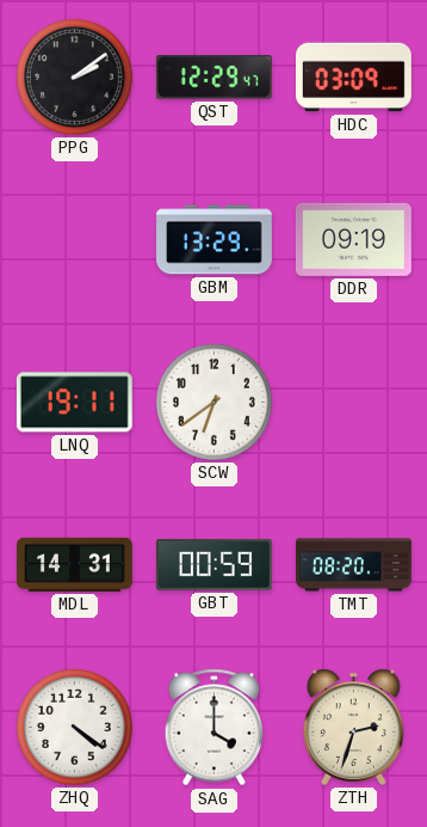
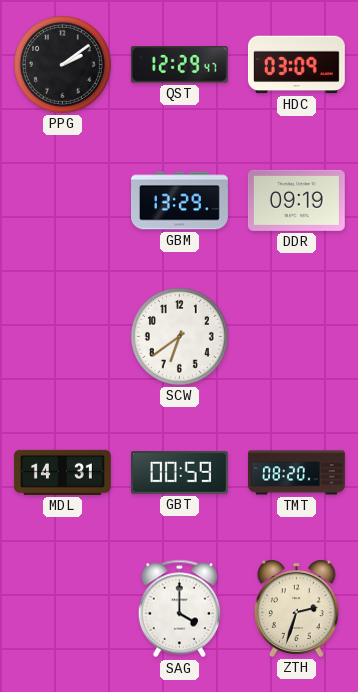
LNQ: 19:11 -> none
ZHQ: 4:21 -> none
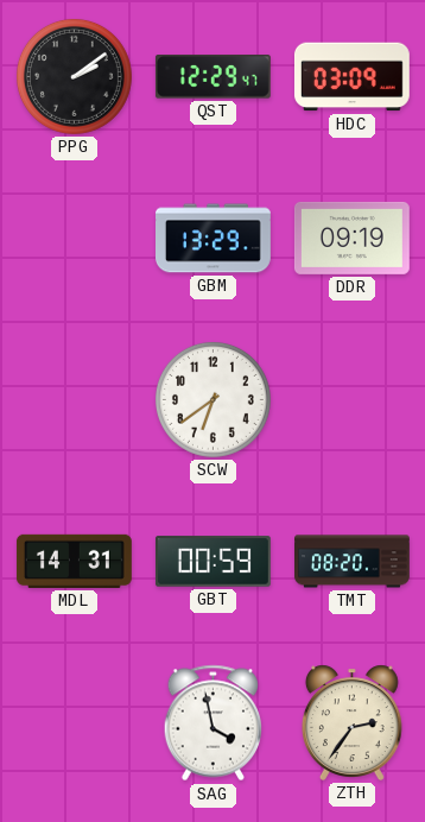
SAG: 4:00 -> 3:58
ZTH: 2:33 -> 2:36
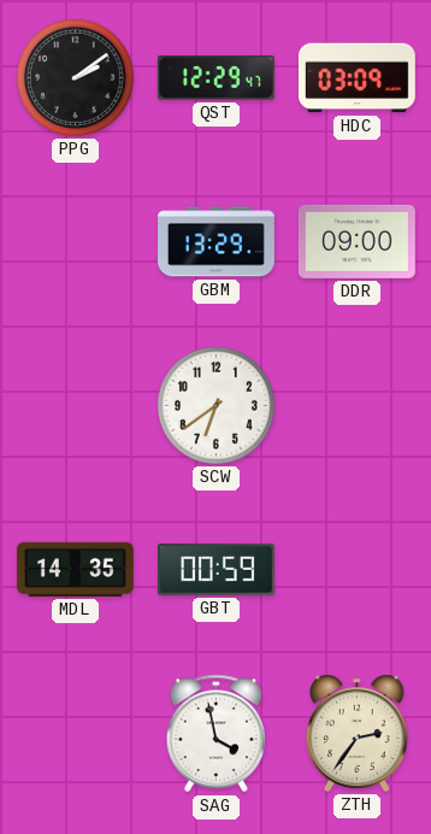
DDR: 09:19 -> 09:00
MDL: 14:31 -> 14:35
TMT: 08:20 -> none
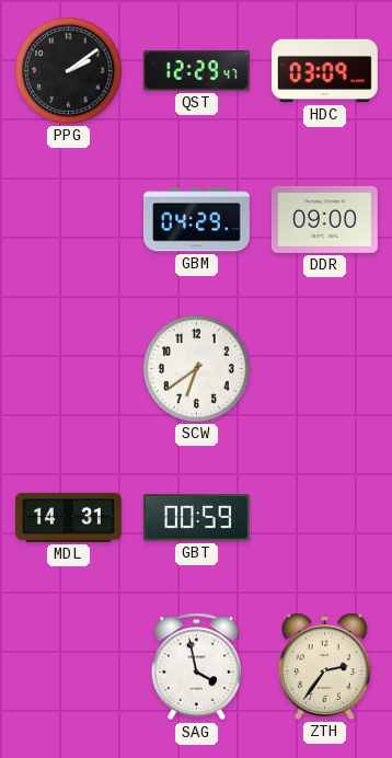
GBM: 13:29 -> 04:29
MDL: 14:35 -> 14:31
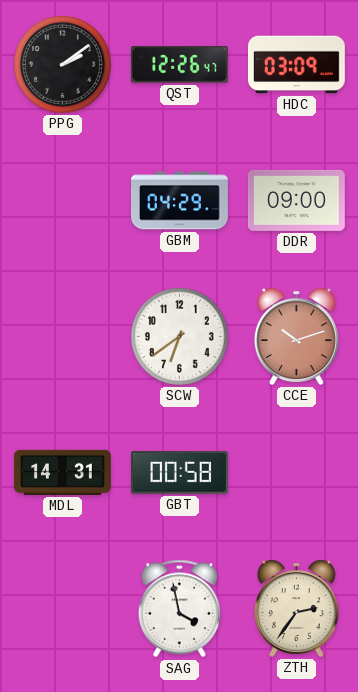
QST: 12:29 -> 12:26
CCE: none -> 10:12
GBT: 00:59 -> 00:58
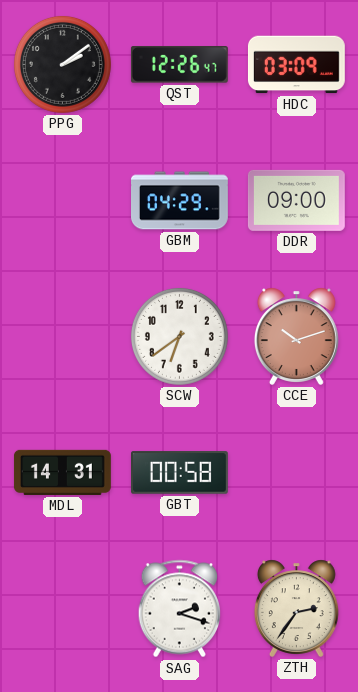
SAG: 3:58 -> 2:18
